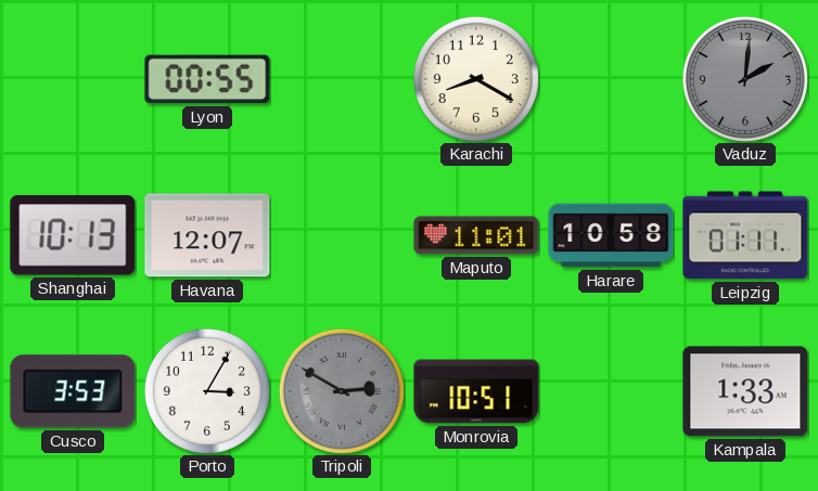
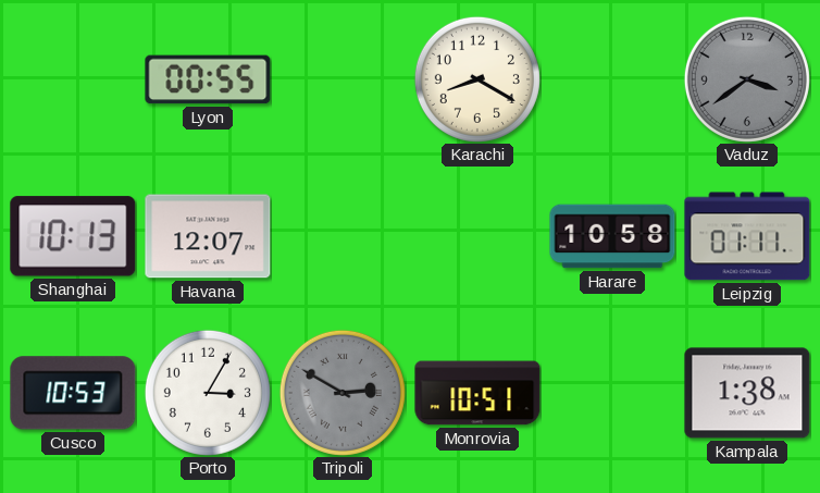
Vaduz: 2:01 -> 3:39
Maputo: 11:01 -> none
Cusco: 3:53 -> 10:53
Kampala: 1:33 -> 1:38
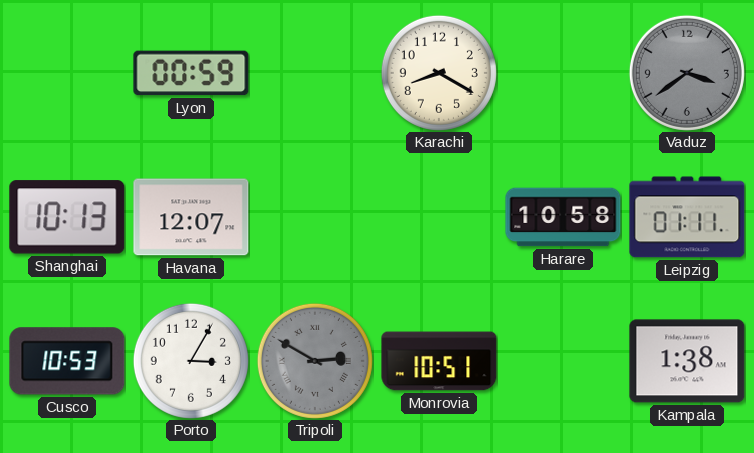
Lyon: 00:55 -> 00:59
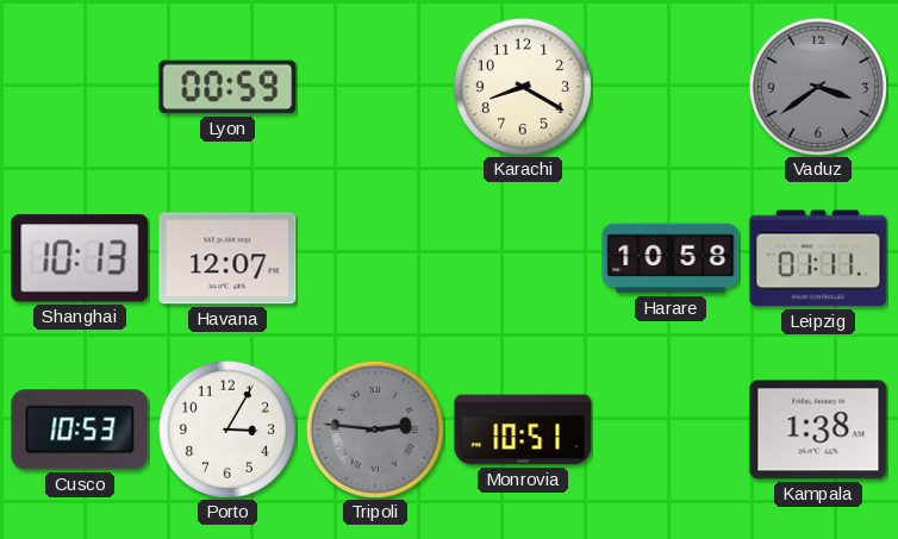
Tripoli: 2:50 -> 2:46
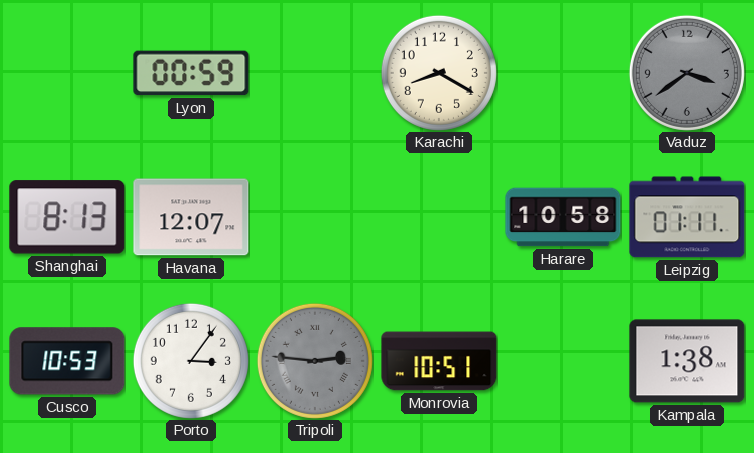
Shanghai: 10:13 -> 8:13
Porto: 3:05 -> 3:06
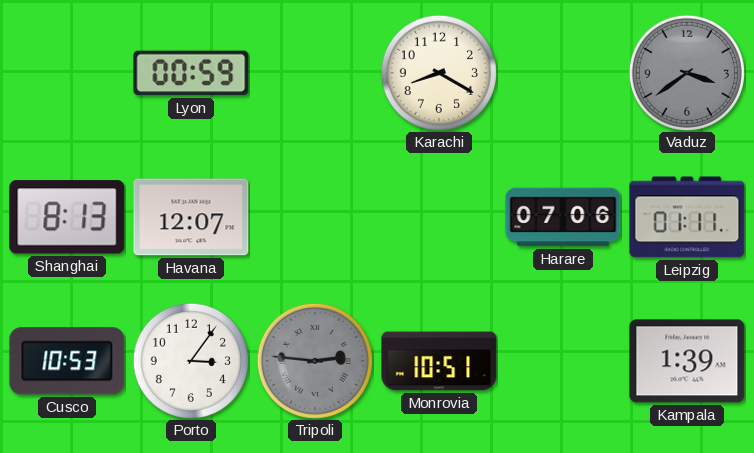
Harare: 10:58 -> 07:06
Kampala: 1:38 -> 1:39
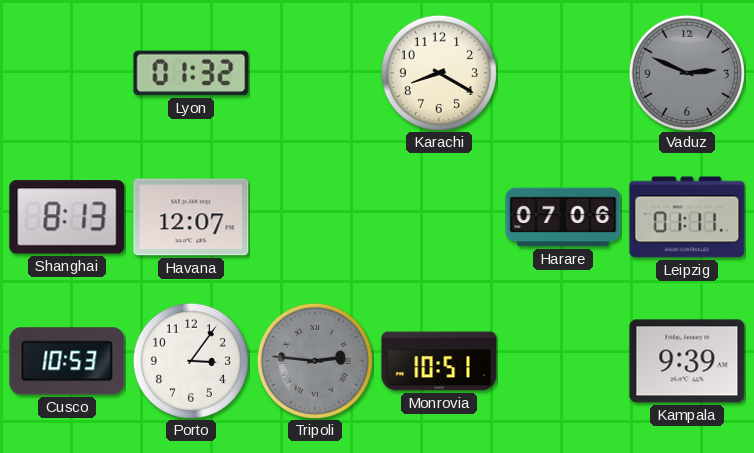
Lyon: 00:59 -> 01:32
Vaduz: 3:39 -> 2:49
Kampala: 1:39 -> 9:39
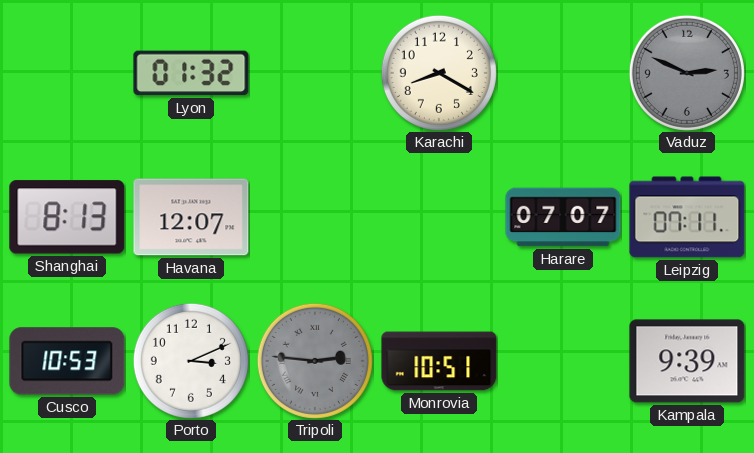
Harare: 07:06 -> 07:07
Leipzig: 01:11 -> 07:11
Porto: 3:06 -> 3:11
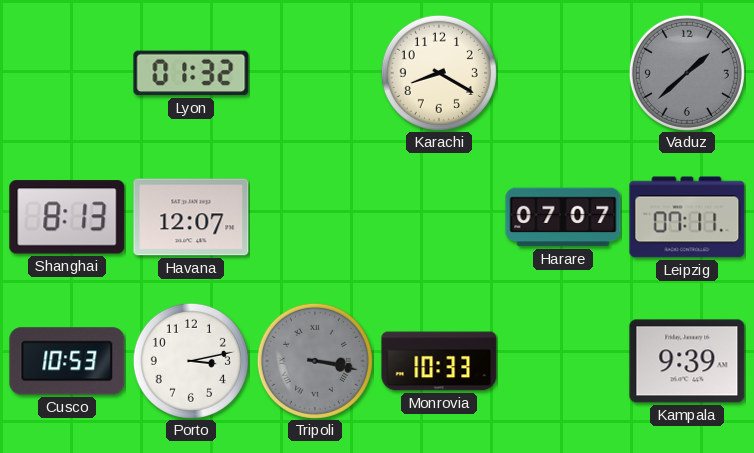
Vaduz: 2:49 -> 1:38
Porto: 3:11 -> 3:13
Tripoli: 2:46 -> 3:17
Monrovia: 10:51 -> 10:33
